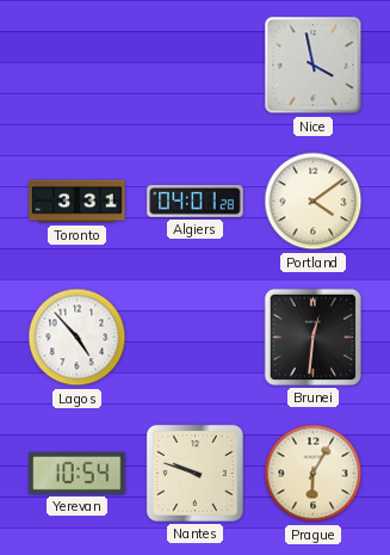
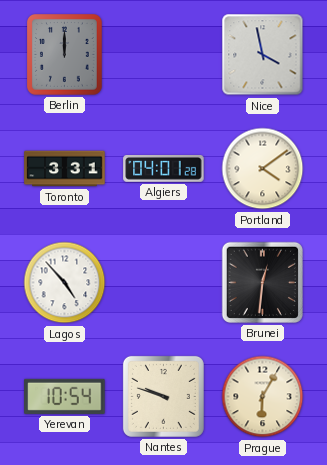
Berlin: none -> 12:00
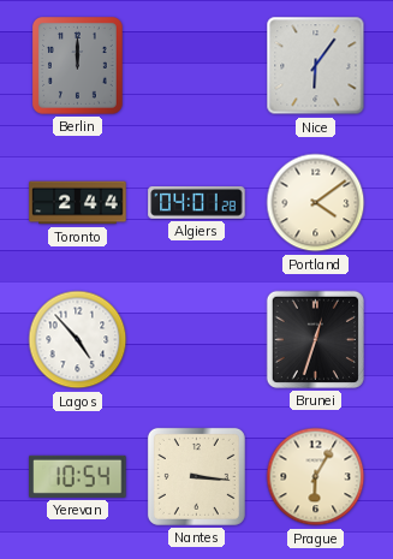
Nice: 3:58 -> 6:06
Toronto: 3:31 -> 2:44
Brunei: 12:31 -> 12:33
Nantes: 9:48 -> 3:16
